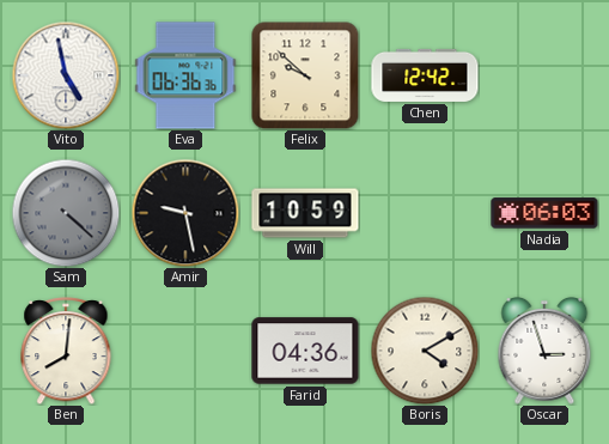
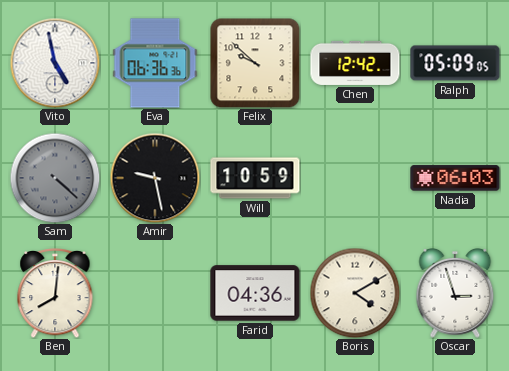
Ralph: none -> 05:09
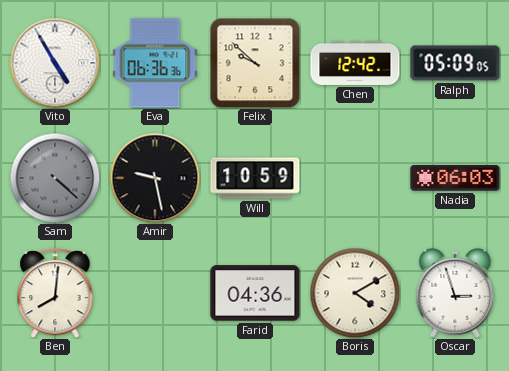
Vito: 4:58 -> 4:55
